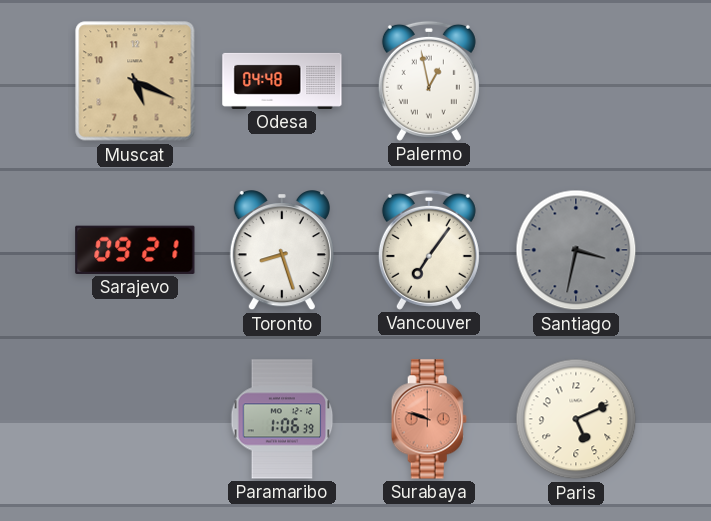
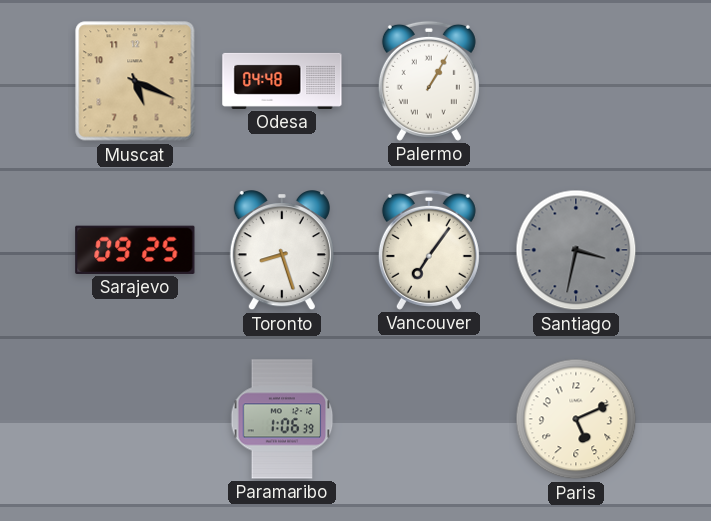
Palermo: 12:58 -> 1:05
Sarajevo: 09:21 -> 09:25
Surabaya: 9:48 -> none
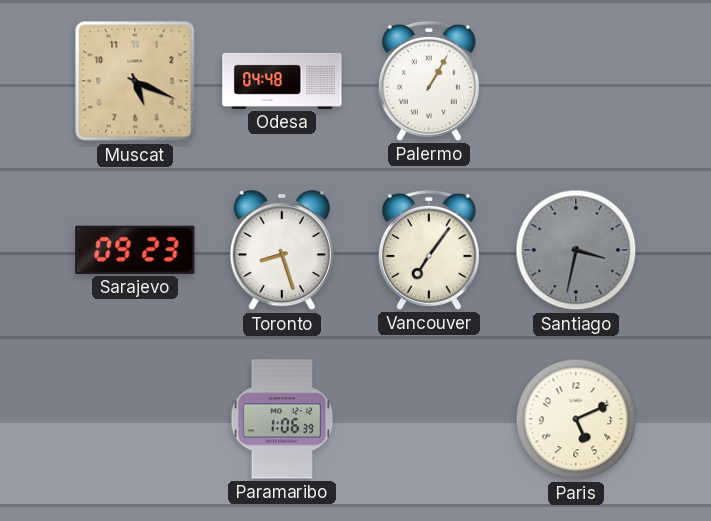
Sarajevo: 09:25 -> 09:23
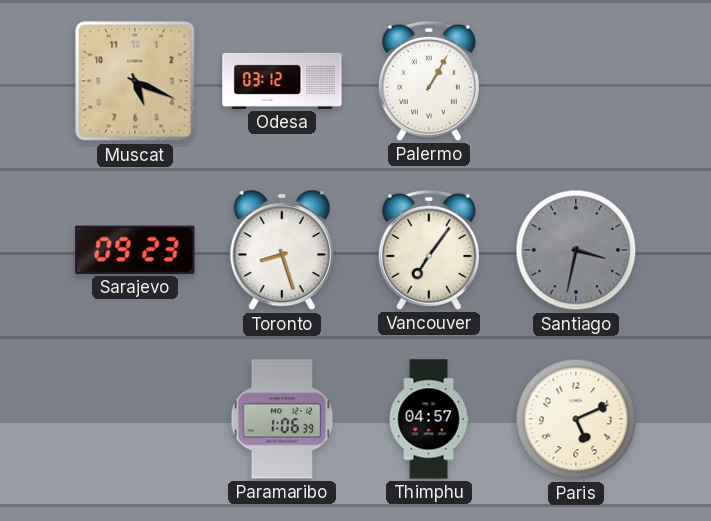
Odesa: 04:48 -> 03:12
Thimphu: none -> 04:57
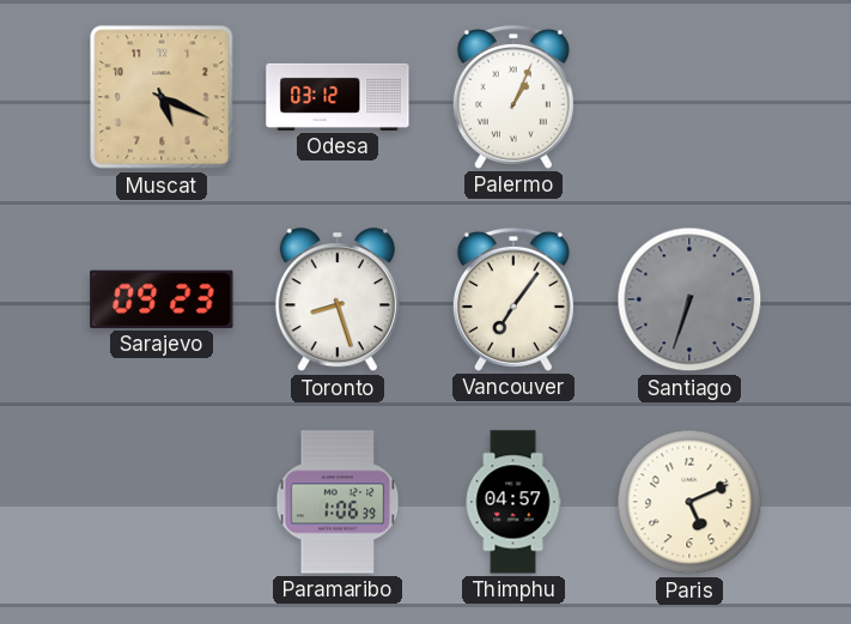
Palermo: 1:05 -> 1:04
Santiago: 3:32 -> 6:33
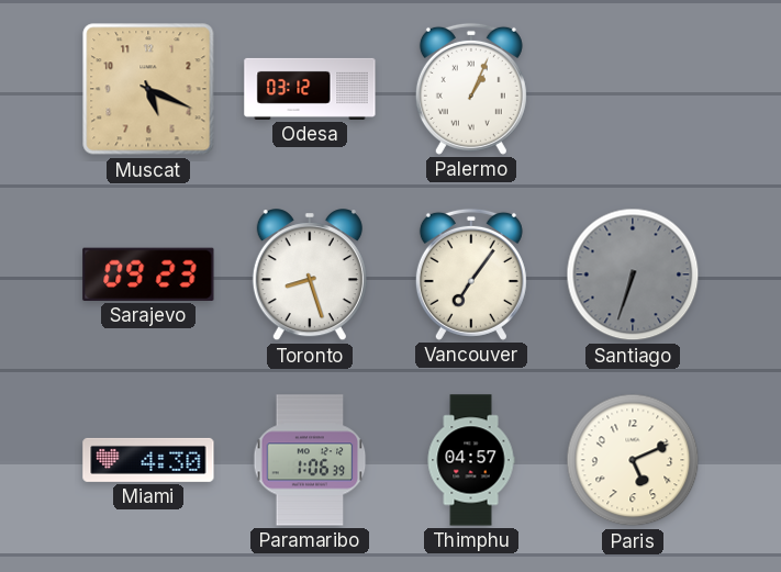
Miami: none -> 4:30
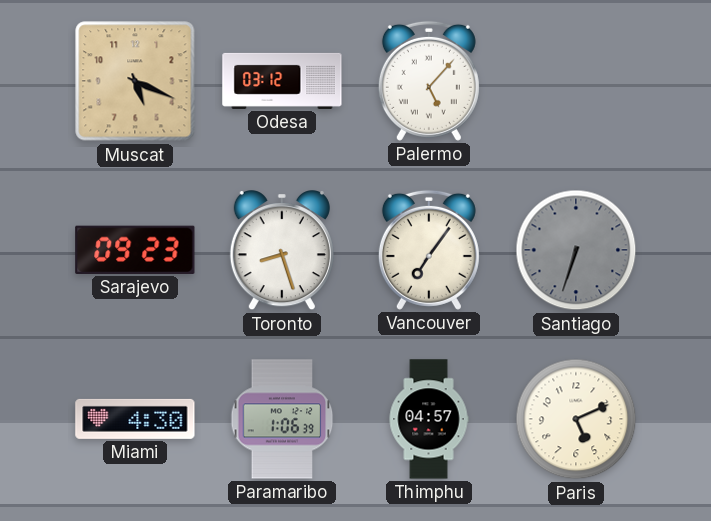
Palermo: 1:04 -> 5:07
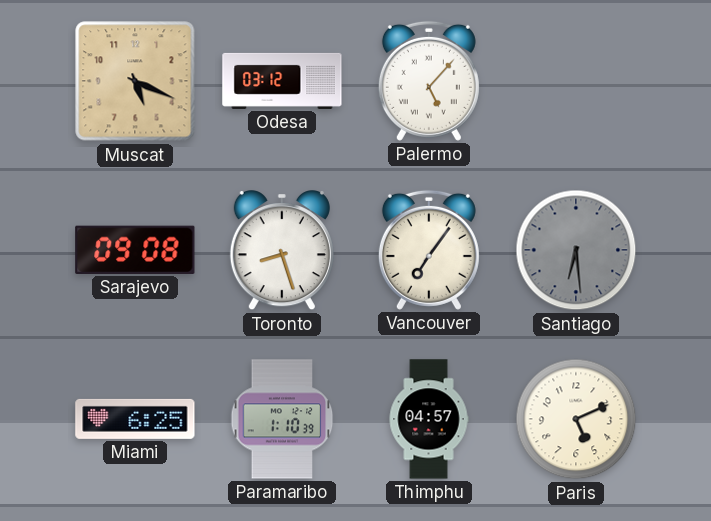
Sarajevo: 09:23 -> 09:08
Santiago: 6:33 -> 6:29
Miami: 4:30 -> 6:25
Paramaribo: 1:06 -> 1:10
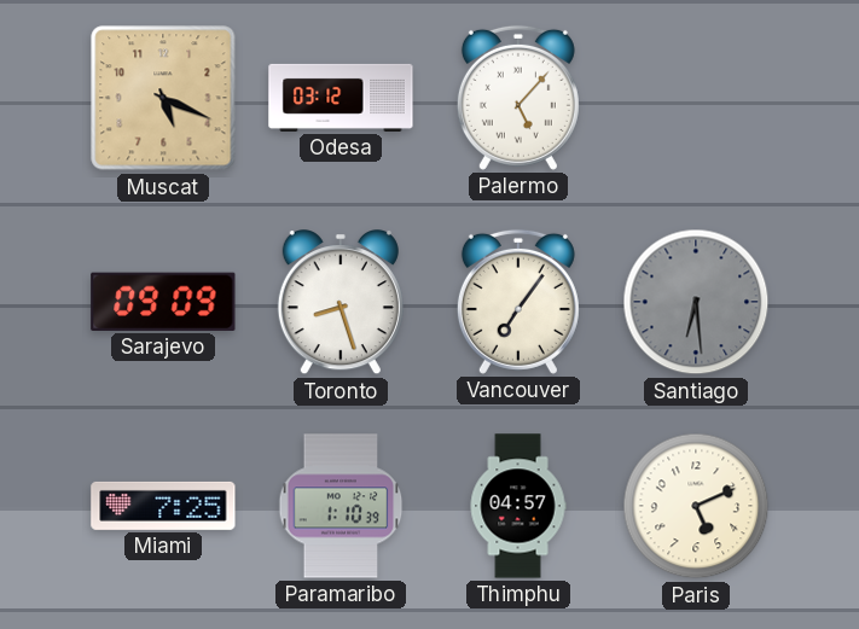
Sarajevo: 09:08 -> 09:09
Miami: 6:25 -> 7:25
